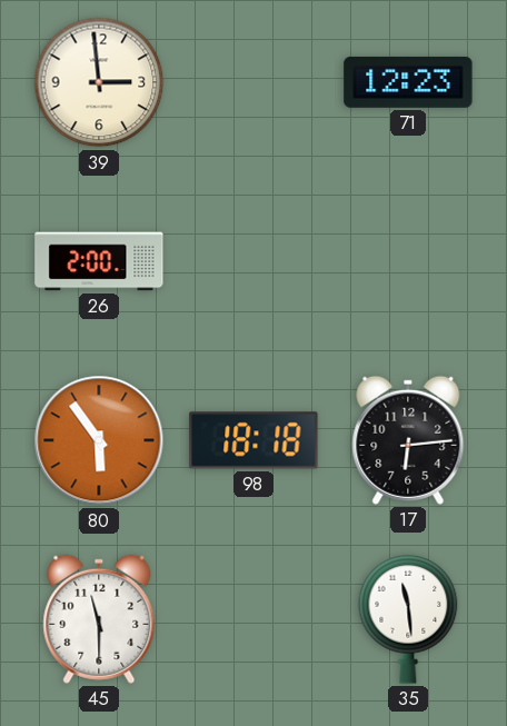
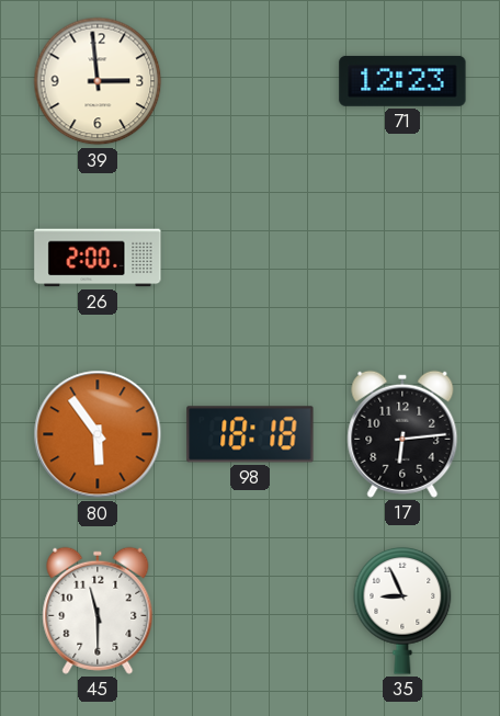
35: 11:29 -> 8:56
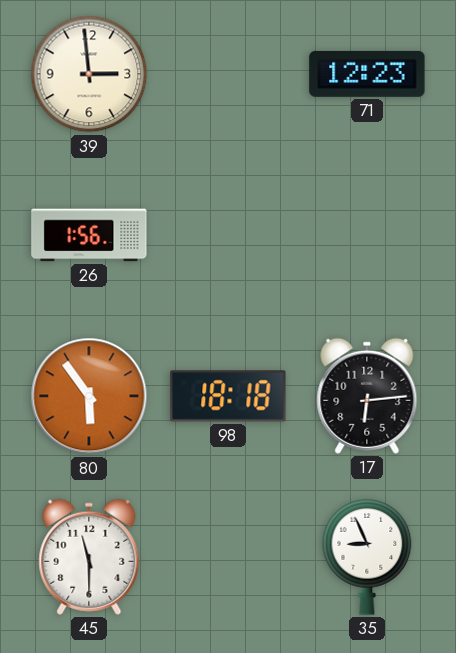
26: 2:00 -> 1:56
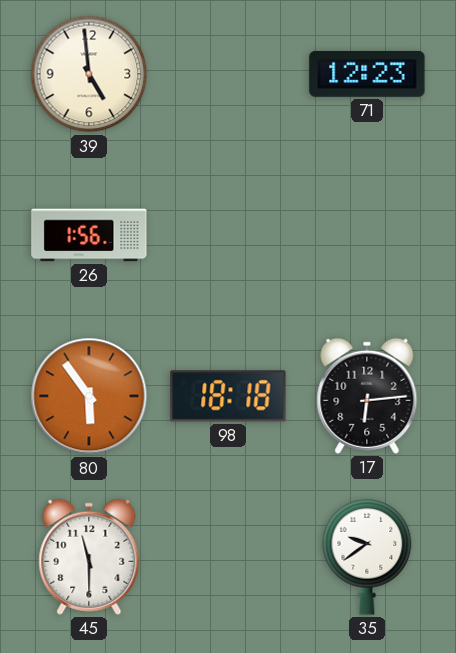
39: 2:59 -> 4:59
35: 8:56 -> 9:39
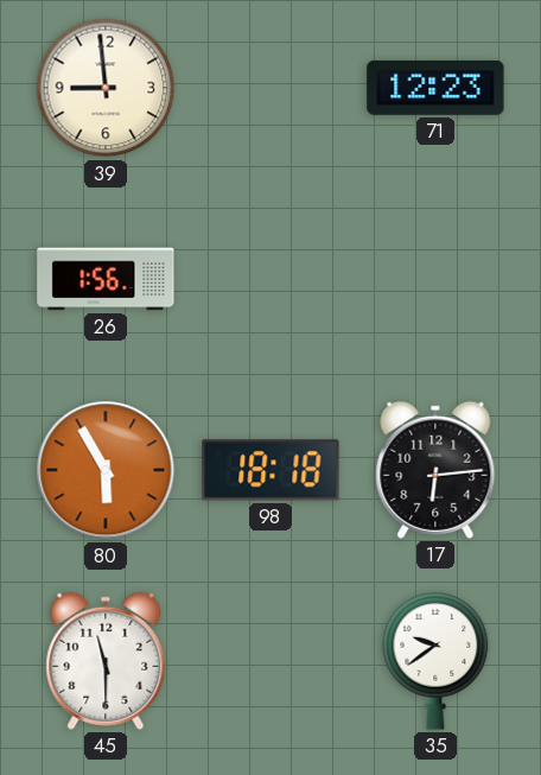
39: 4:59 -> 8:59
80: 5:54 -> 5:55
